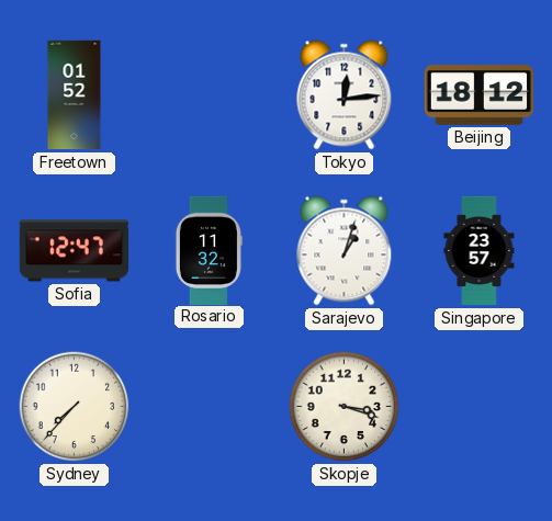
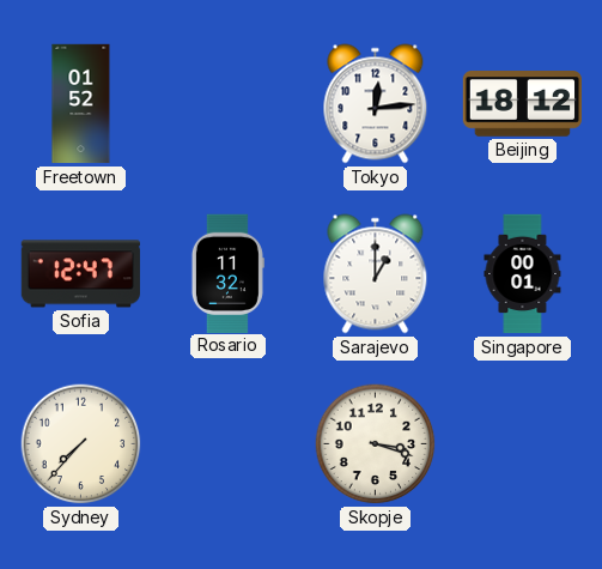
Sarajevo: 1:03 -> 1:00
Singapore: 23:57 -> 00:01
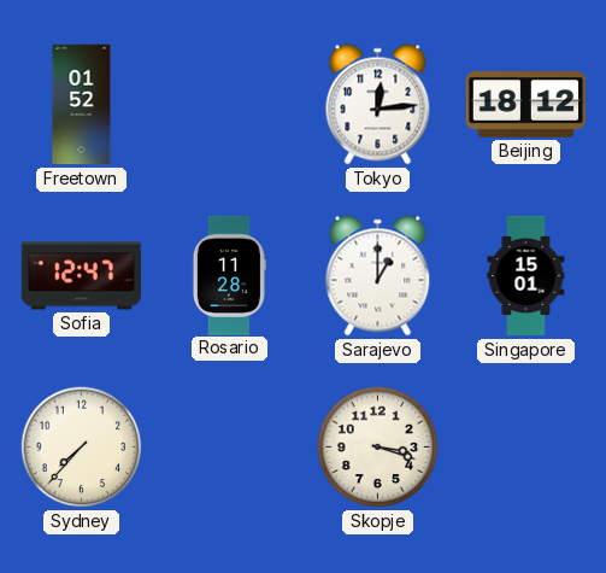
Rosario: 11:32 -> 11:28
Singapore: 00:01 -> 15:01
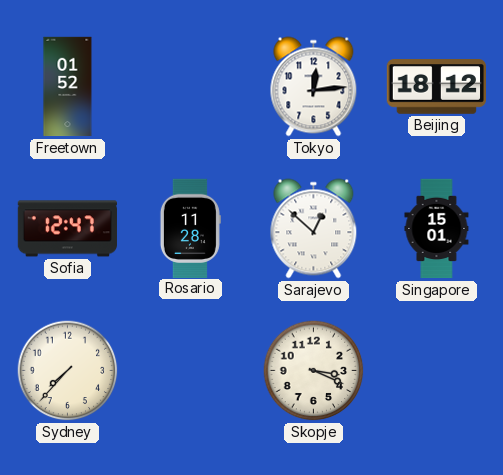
Sarajevo: 1:00 -> 12:52
Skopje: 3:18 -> 3:19
